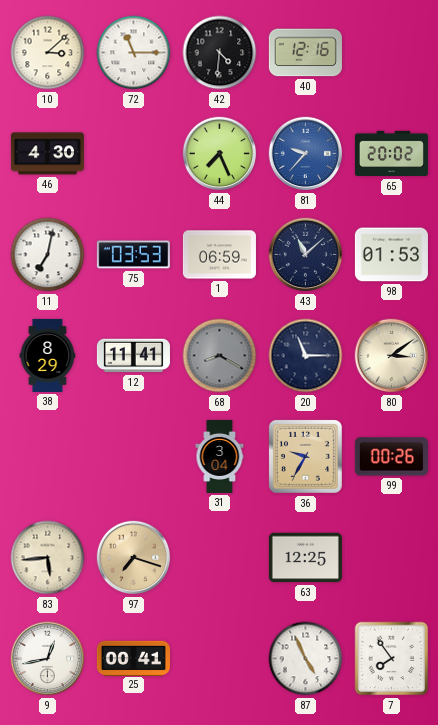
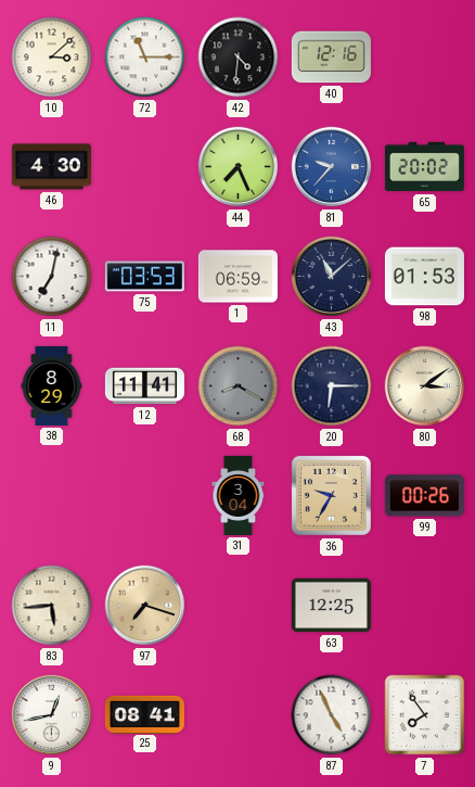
20: 11:15 -> 6:15
25: 00:41 -> 08:41
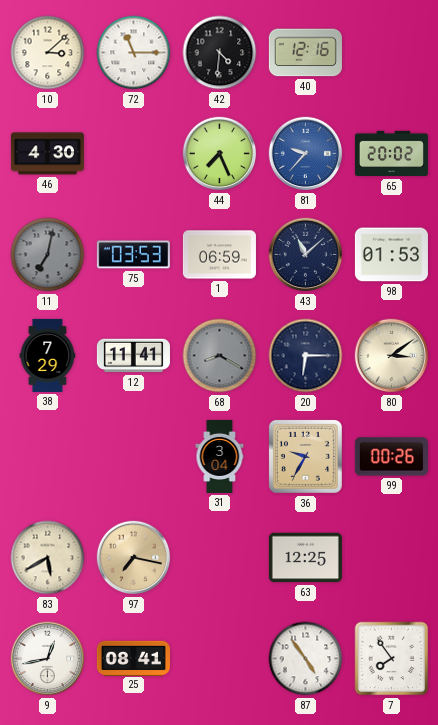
11 dial: white -> grey
38: 8:29 -> 7:29
83: 5:44 -> 5:40
97: 7:18 -> 7:17
87: 4:56 -> 4:54
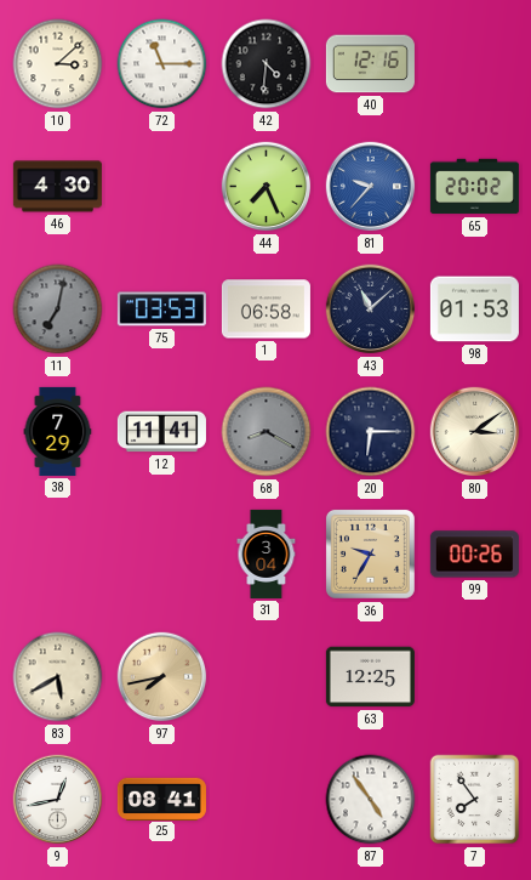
1: 06:59 -> 06:58
97: 7:17 -> 7:43
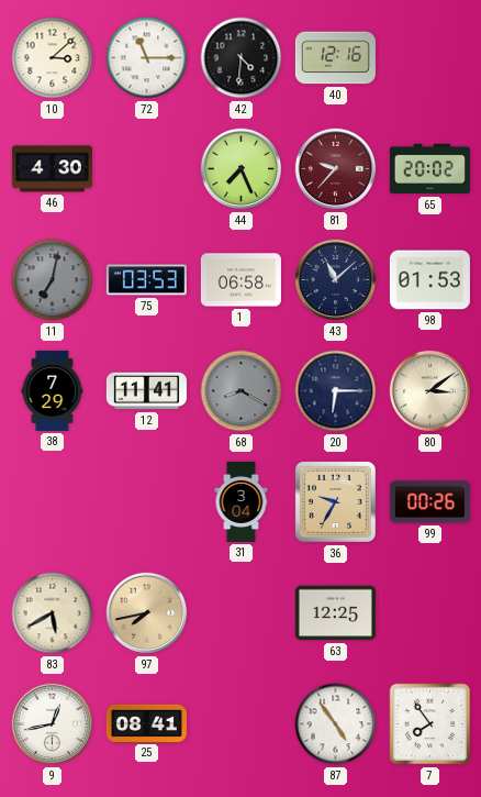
81 dial: blue -> burgundy
